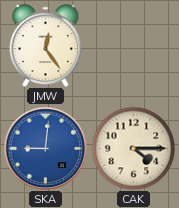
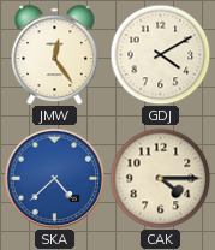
GDJ: none -> 4:10
SKA: 9:01 -> 4:38
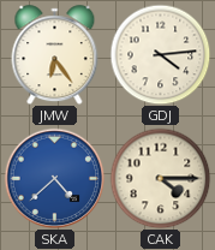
JMW: 12:24 -> 6:24
GDJ: 4:10 -> 4:14
